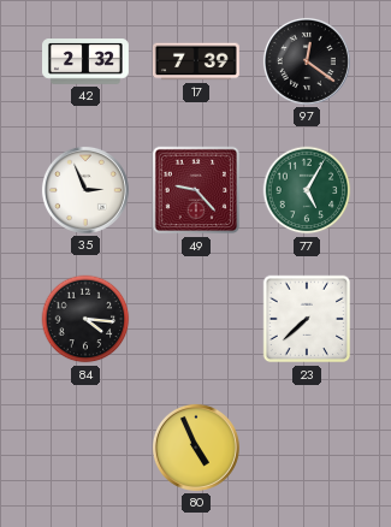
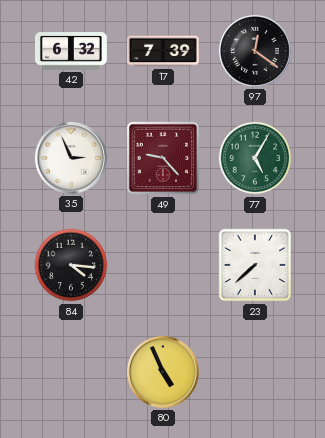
42: 2:32 -> 6:32
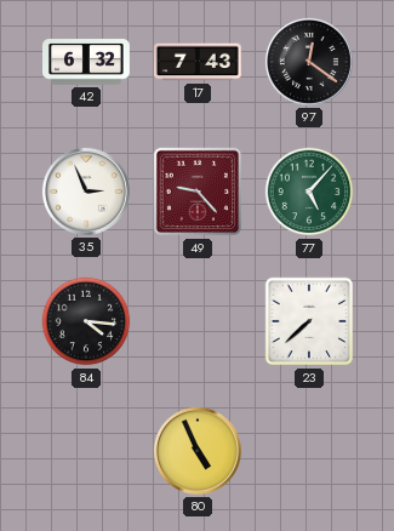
17: 7:39 -> 7:43
77: 5:05 -> 5:07
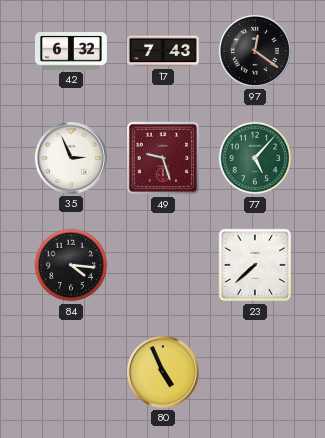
49: 9:23 -> 9:27
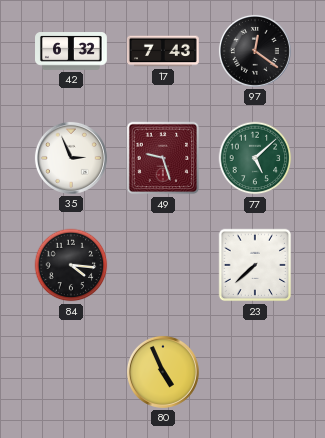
77: 5:07 -> 5:08
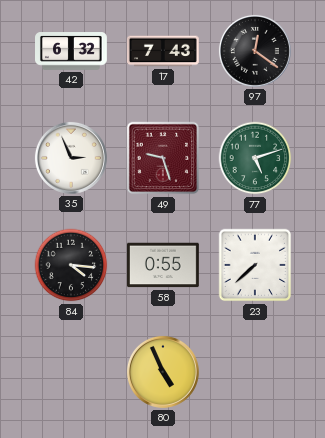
77: 5:08 -> 5:12
58: none -> 0:55
